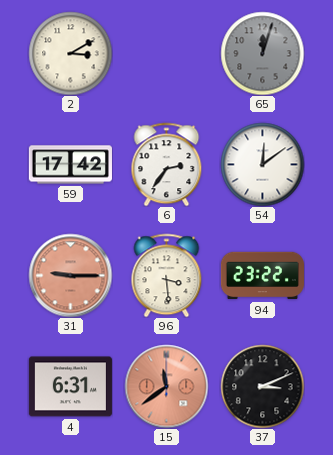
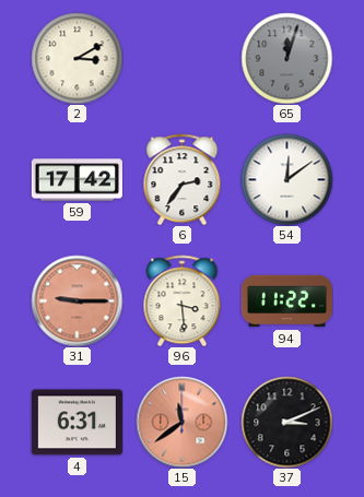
94: 23:22 -> 11:22
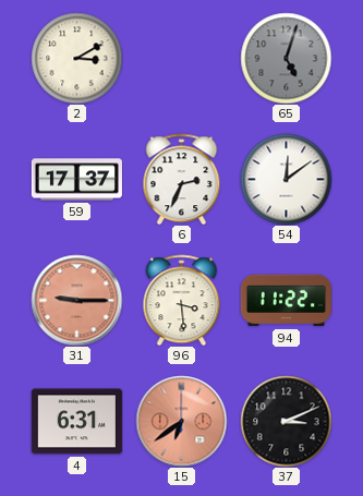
65: 12:03 -> 5:03
59: 17:42 -> 17:37
6: 2:36 -> 2:34
15: 11:39 -> 6:39
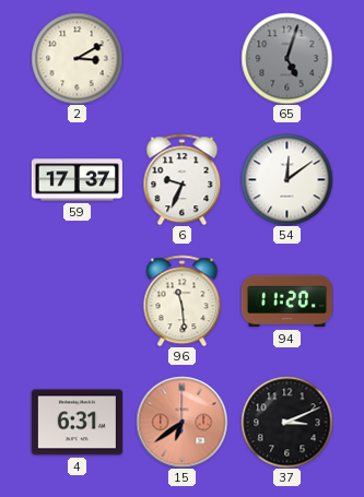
6: 2:34 -> 9:34
31: 9:15 -> none
96: 3:29 -> 11:29
94: 11:22 -> 11:20
